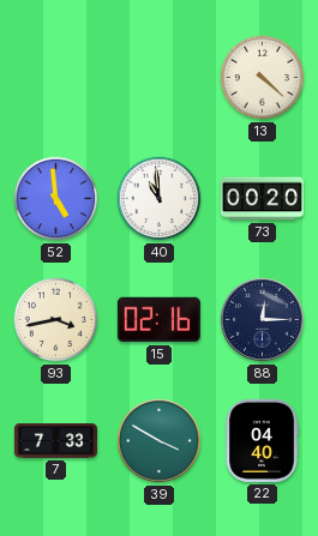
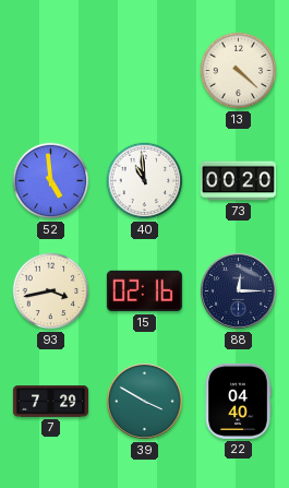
7: 7:33 -> 7:29
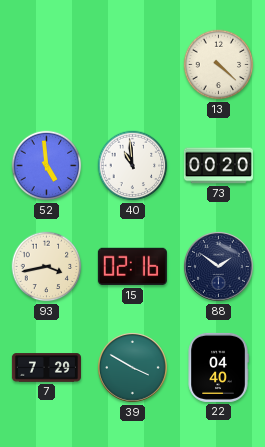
88: 12:15 -> 1:51
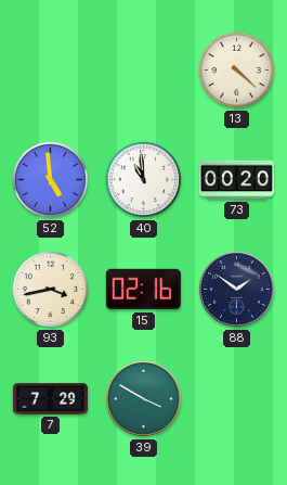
22: 04:40 -> none
